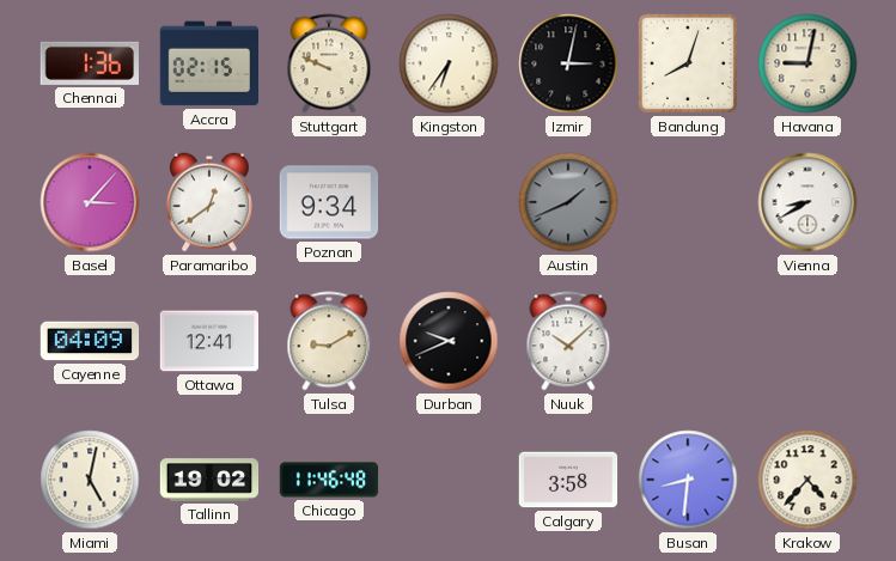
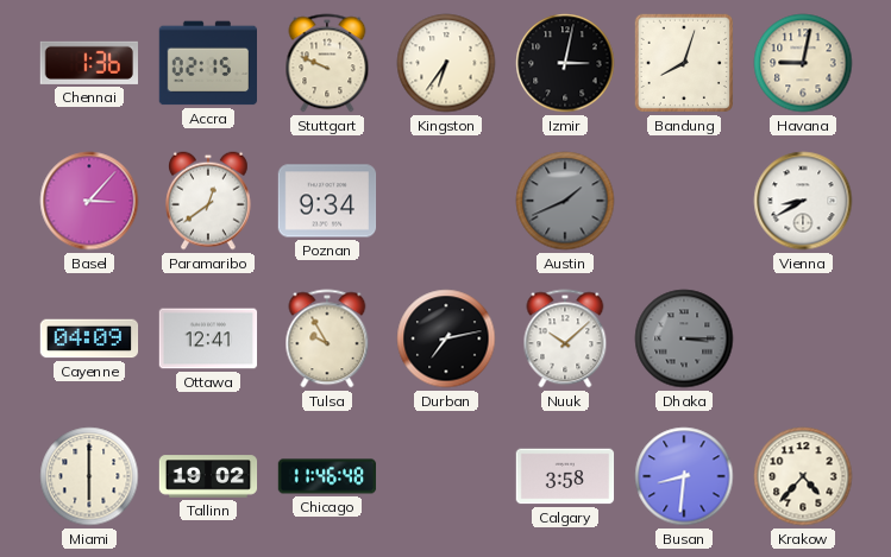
Tulsa: 9:10 -> 9:55
Durban: 9:41 -> 7:13
Dhaka: none -> 3:15
Miami: 5:02 -> 6:00
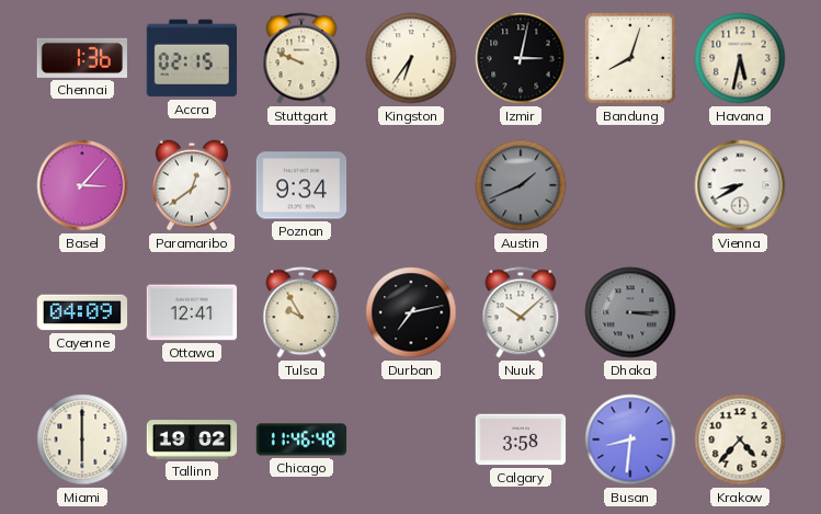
Havana: 9:02 -> 5:32
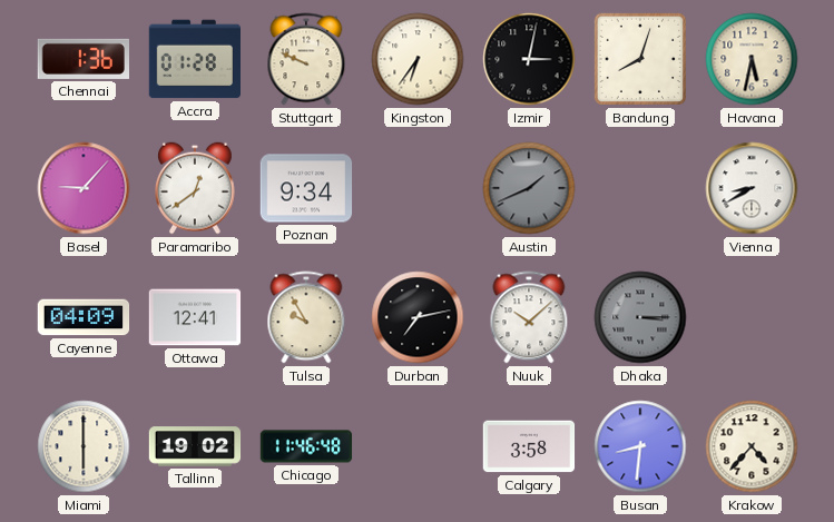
Accra: 02:15 -> 01:28
Basel: 3:07 -> 9:07
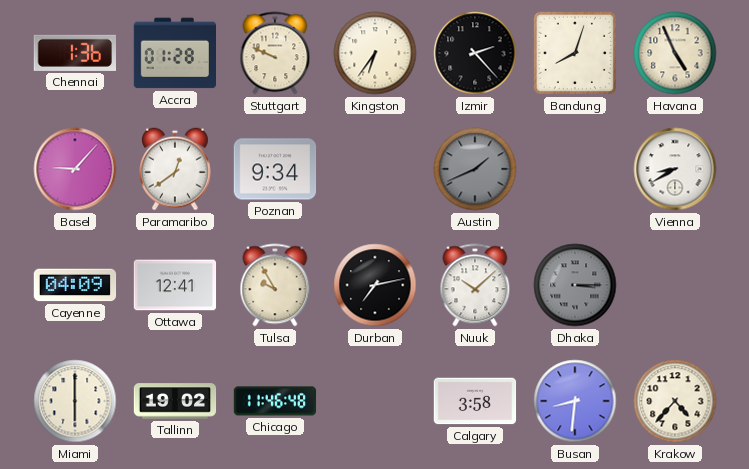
Izmir: 3:02 -> 2:23
Havana: 5:32 -> 4:56
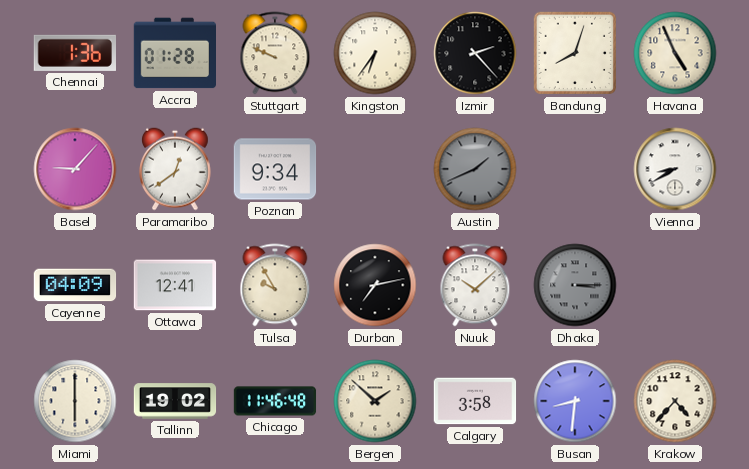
Bergen: none -> 1:52
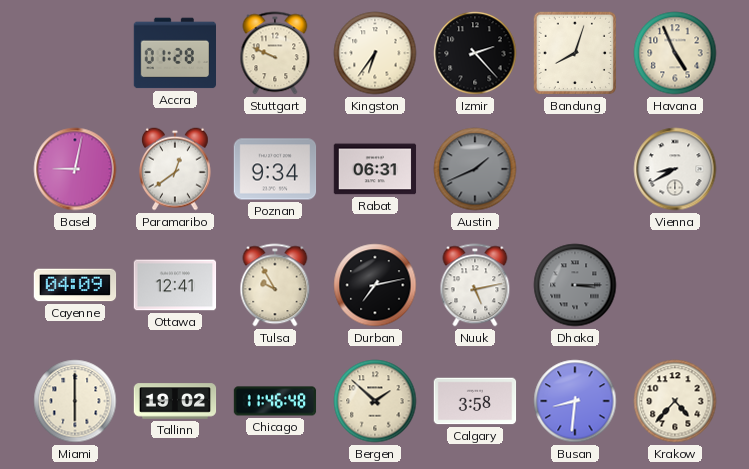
Chennai: 1:36 -> none
Basel: 9:07 -> 9:02
Rabat: none -> 06:31
Nuuk: 10:08 -> 5:13
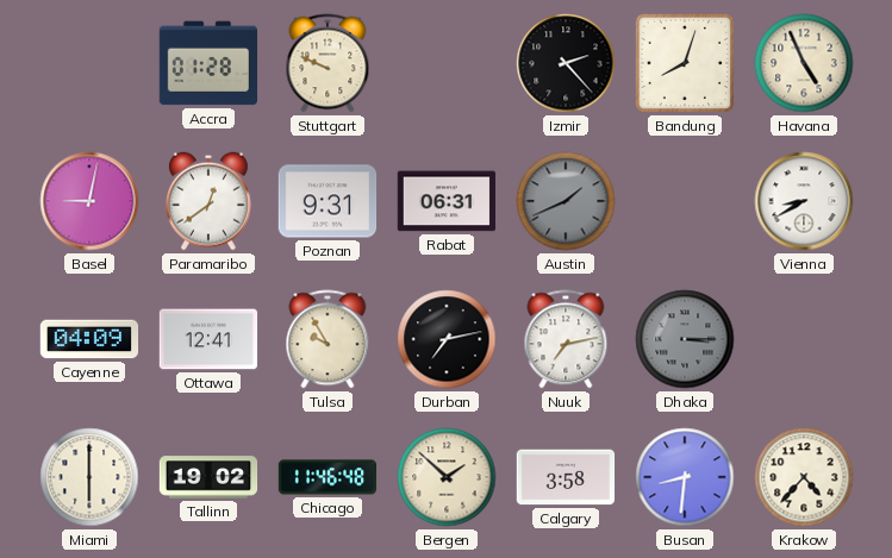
Kingston: 6:36 -> none
Poznan: 9:34 -> 9:31
Nuuk: 5:13 -> 7:13
